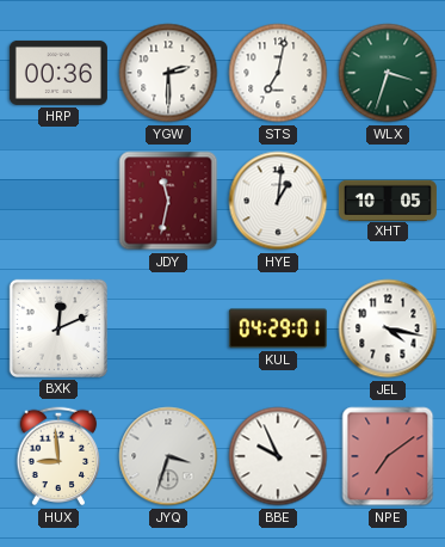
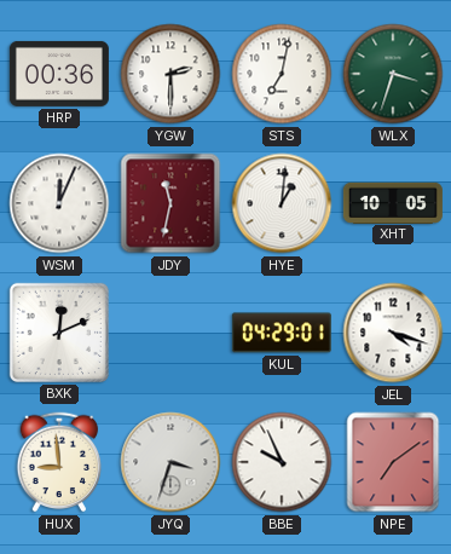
WSM: none -> 12:04
JEL: 4:17 -> 4:18
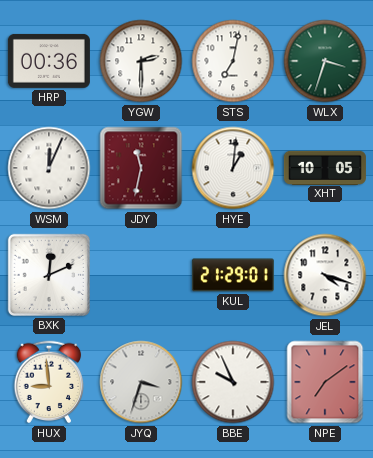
KUL: 04:29 -> 21:29
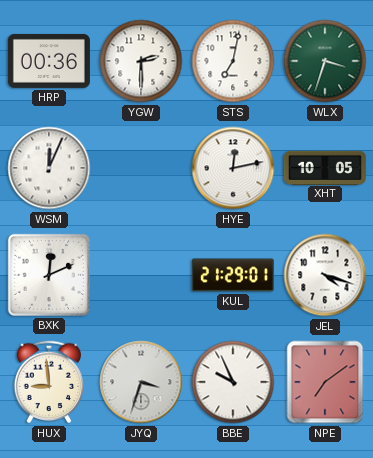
JDY: 11:32 -> none
HYE: 1:01 -> 12:13
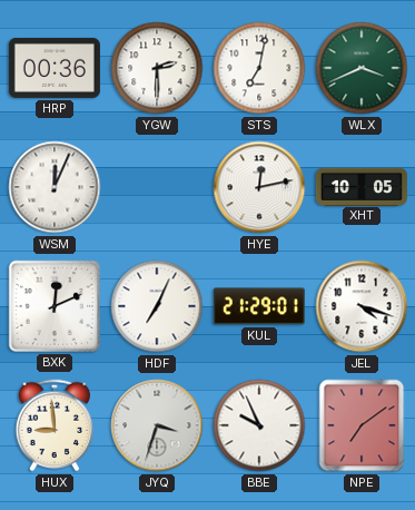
WLX: 3:33 -> 3:41
HDF: none -> 7:04
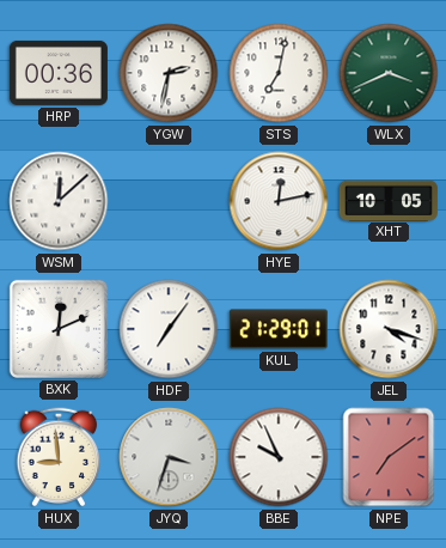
YGW: 2:30 -> 2:32
WSM: 12:04 -> 12:08
HDF: 7:04 -> 7:06
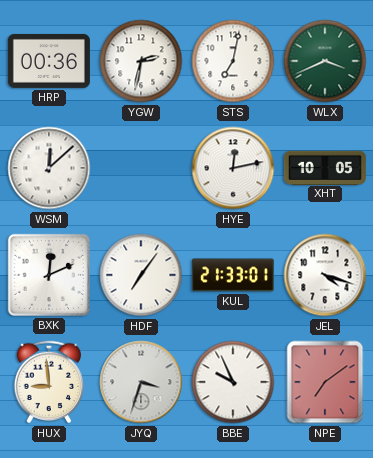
KUL: 21:29 -> 21:33
